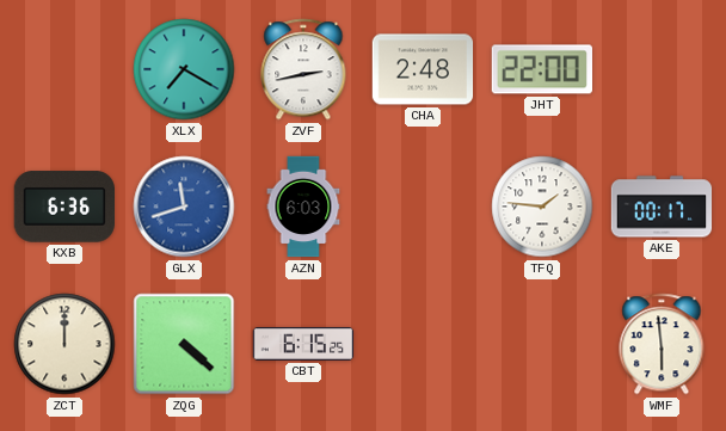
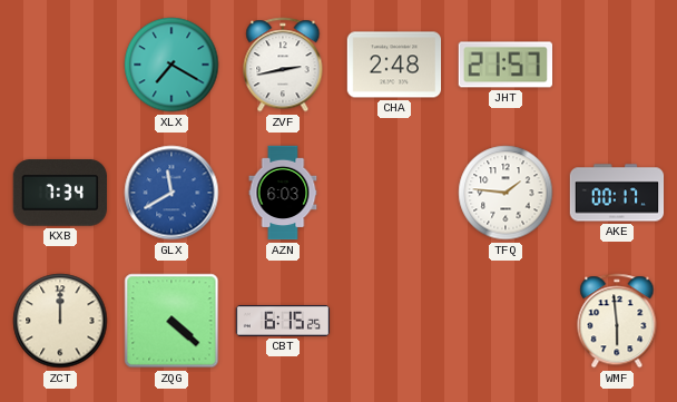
JHT: 22:00 -> 21:57
KXB: 6:36 -> 7:34
GLX: 11:42 -> 11:40
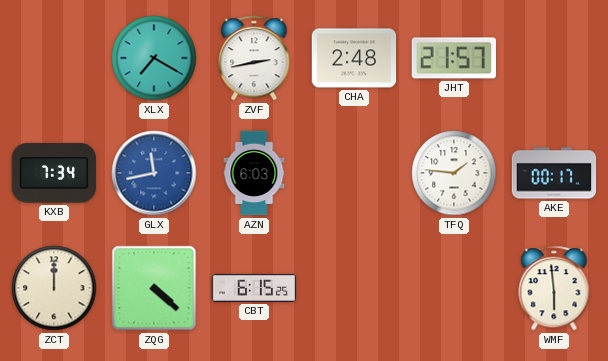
GLX: 11:40 -> 11:43
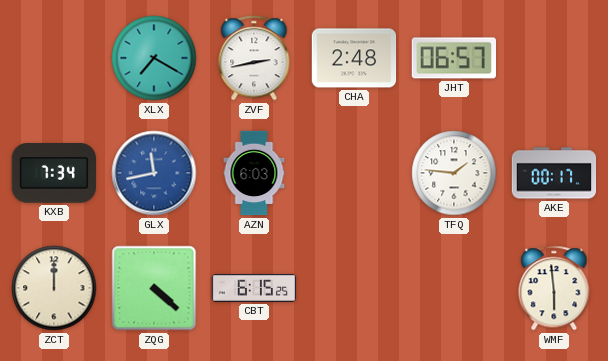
JHT: 21:57 -> 06:57
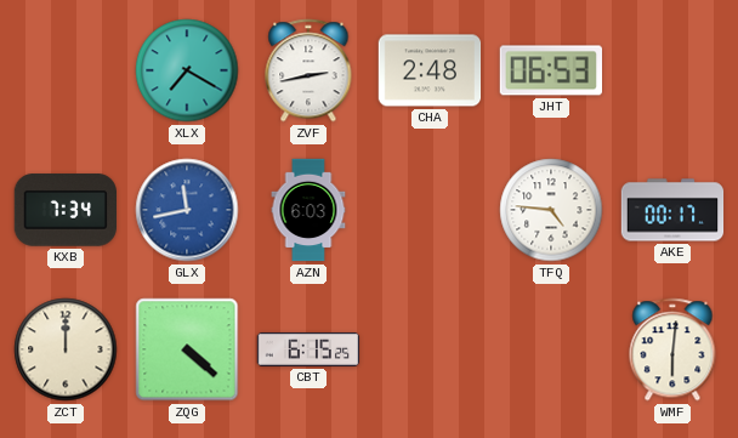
JHT: 06:57 -> 06:53
TFQ: 1:46 -> 4:46
WMF: 5:59 -> 6:01
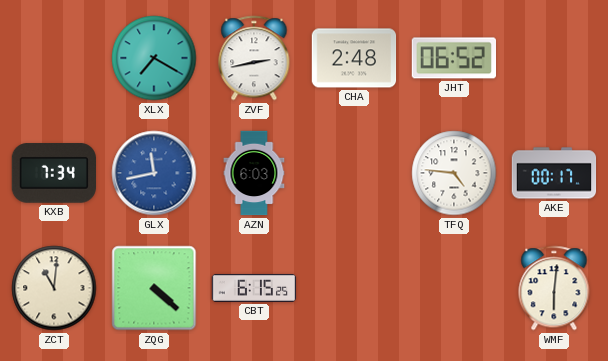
JHT: 06:53 -> 06:52
ZCT: 12:00 -> 11:01
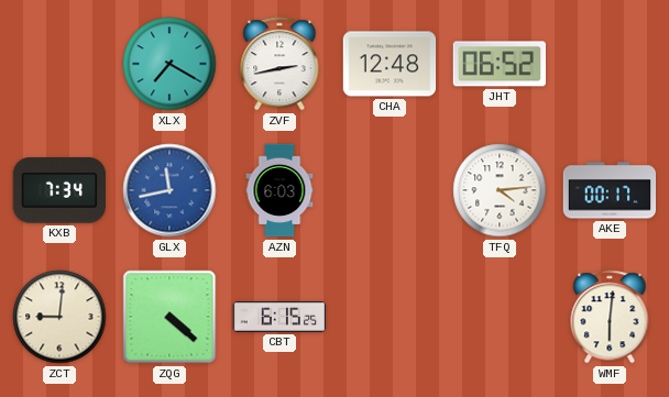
CHA: 2:48 -> 12:48
TFQ: 4:46 -> 4:14
ZCT: 11:01 -> 9:01
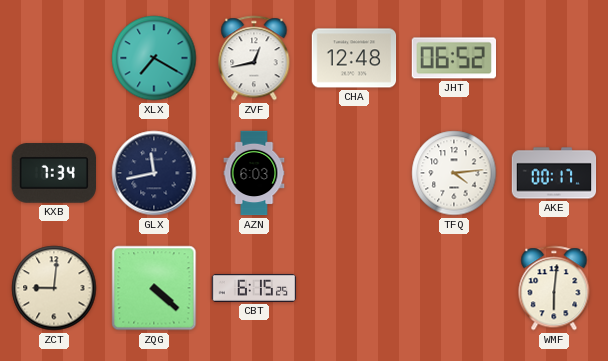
ZVF: 2:43 -> 12:43
GLX dial: blue -> navy
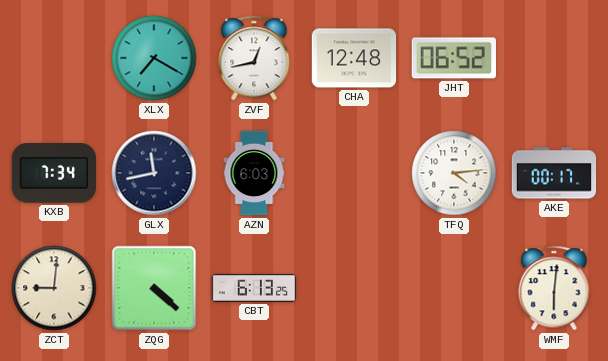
CBT: 6:15 -> 6:13
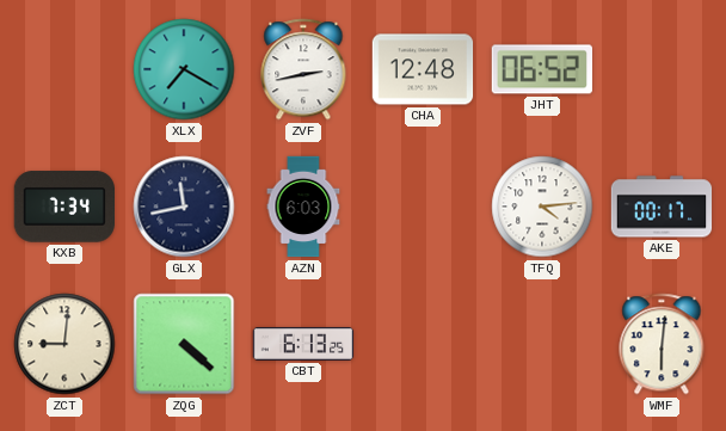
ZVF: 12:43 -> 2:43
